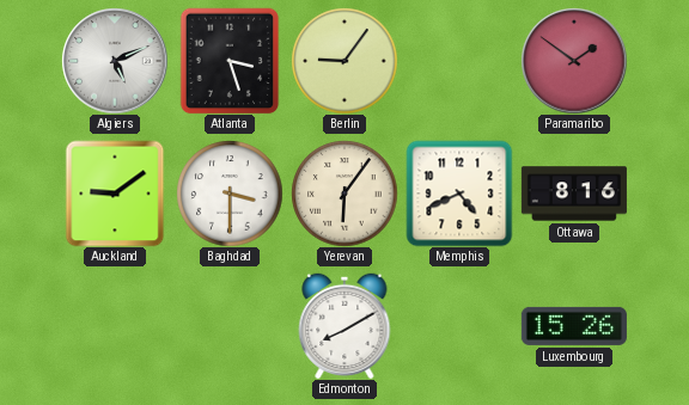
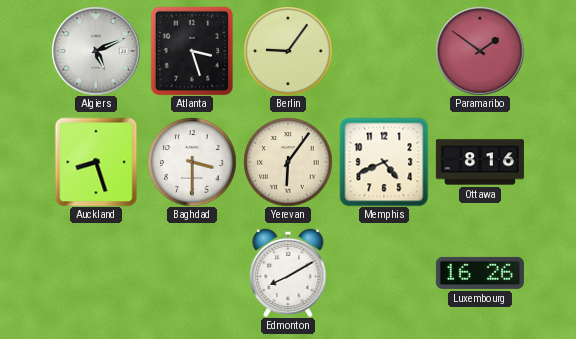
Auckland: 9:09 -> 8:27
Luxembourg: 15:26 -> 16:26
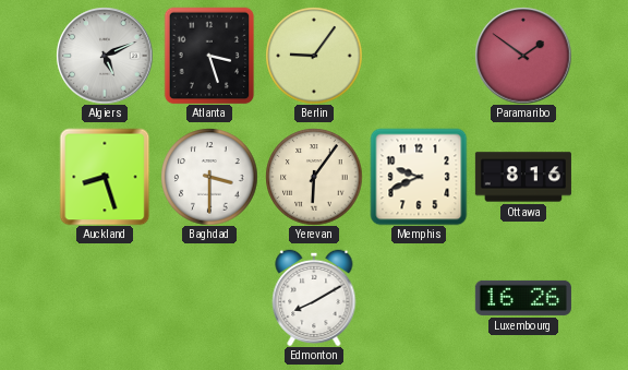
Memphis: 4:41 -> 9:41
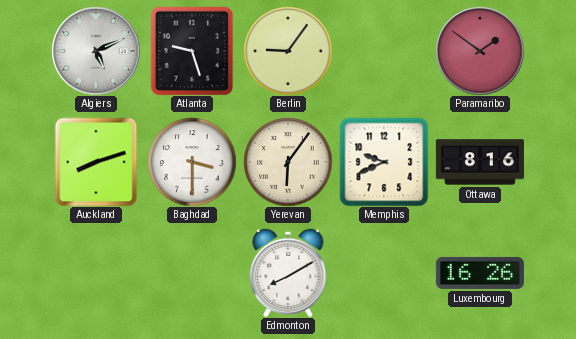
Atlanta: 3:27 -> 9:27
Auckland: 8:27 -> 8:12
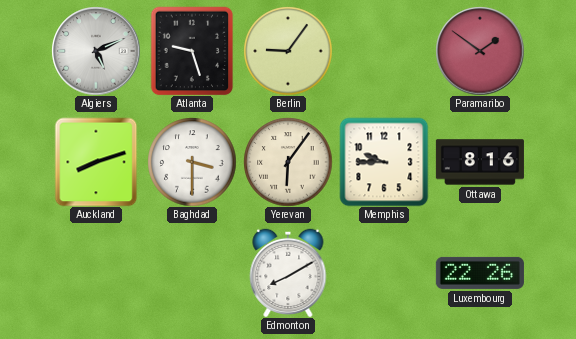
Memphis: 9:41 -> 9:45
Luxembourg: 16:26 -> 22:26
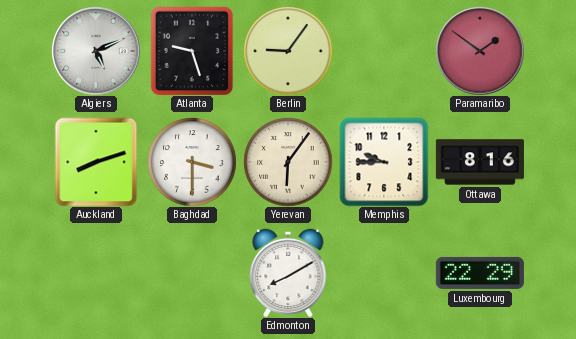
Luxembourg: 22:26 -> 22:29
